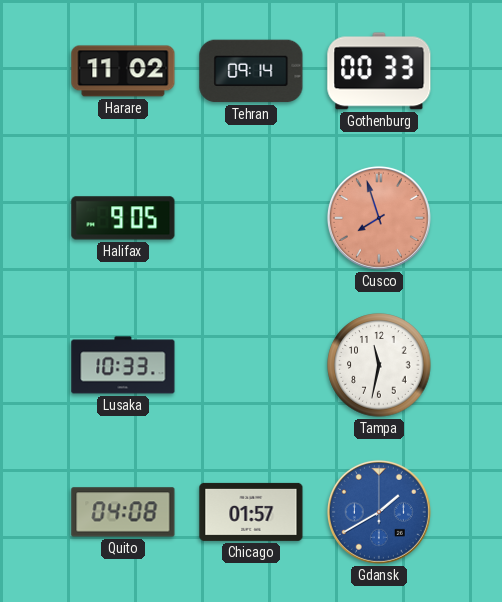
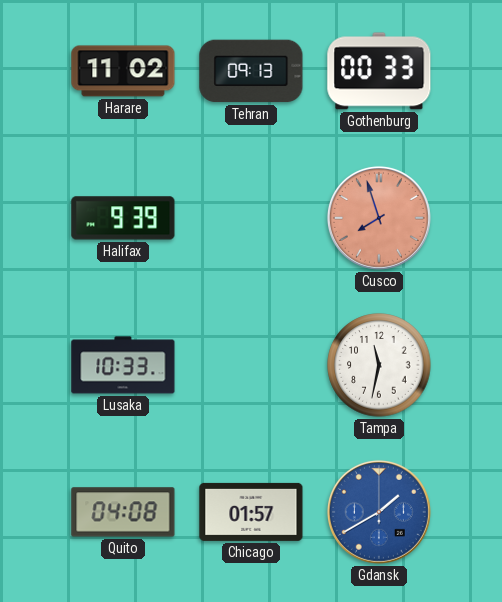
Tehran: 09:14 -> 09:13
Halifax: 9:05 -> 9:39
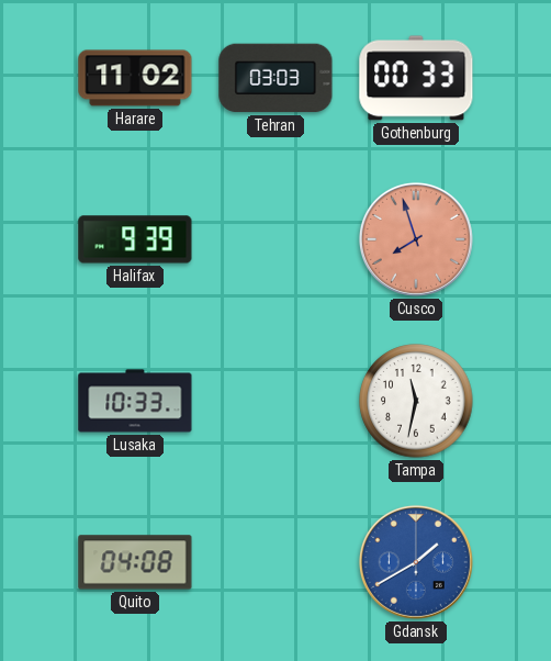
Tehran: 09:13 -> 03:03
Chicago: 01:57 -> none
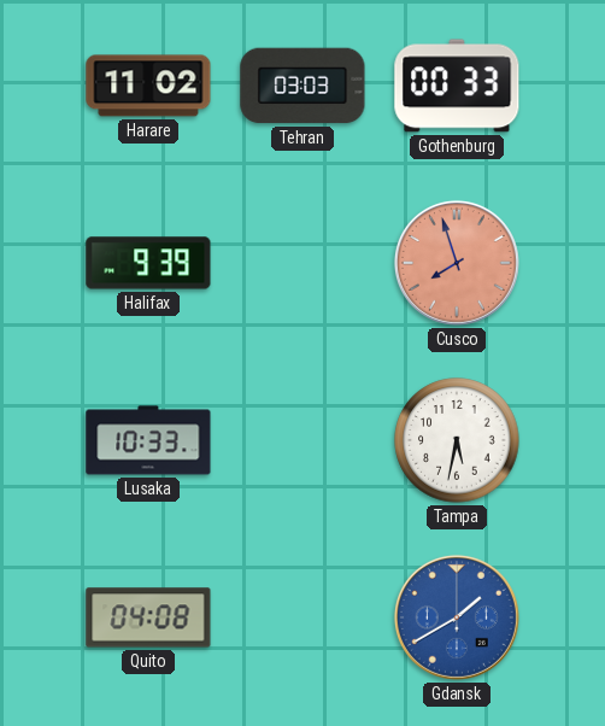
Tampa: 11:32 -> 5:32
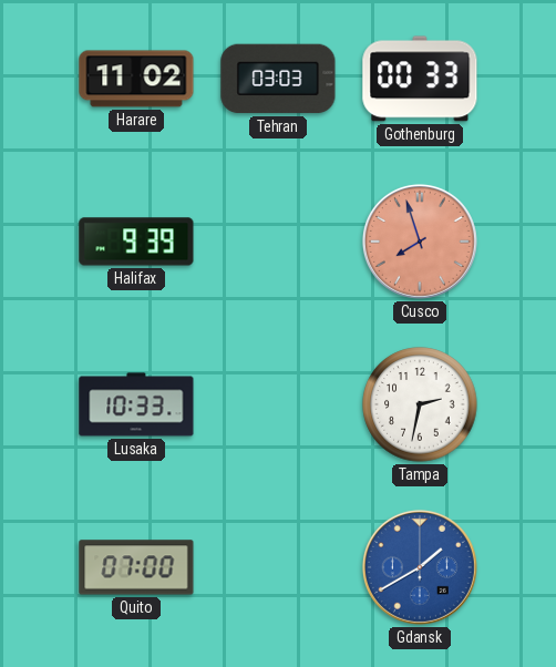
Tampa: 5:32 -> 2:32
Quito: 04:08 -> 07:00
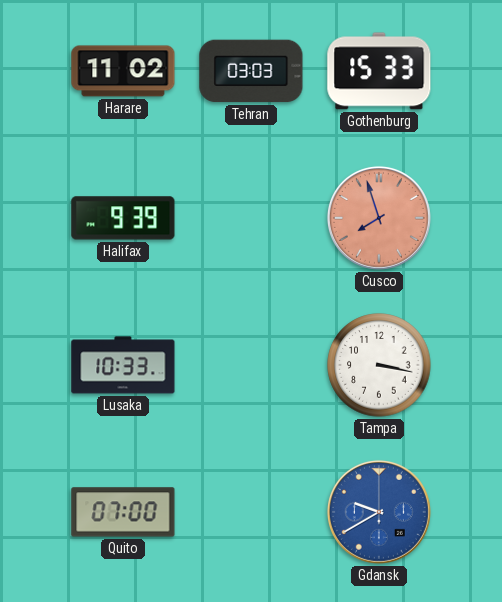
Gothenburg: 00:33 -> 15:33
Tampa: 2:32 -> 3:17
Gdansk: 1:40 -> 9:40
